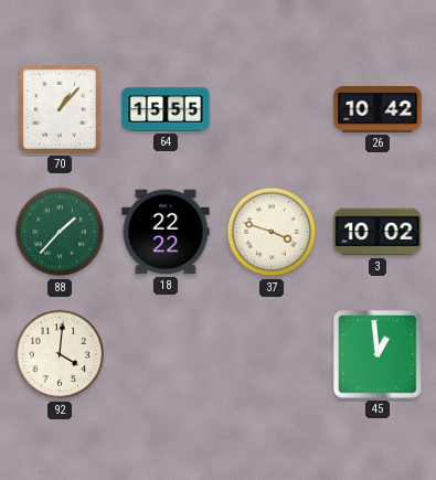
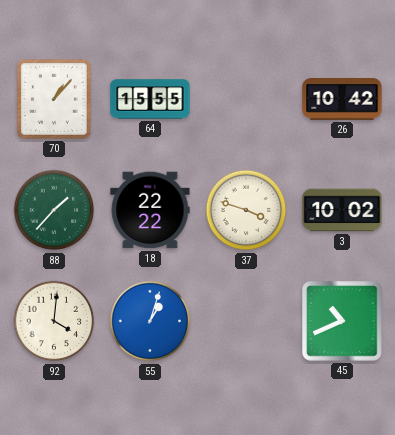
55: none -> 1:03
45: 12:59 -> 10:41
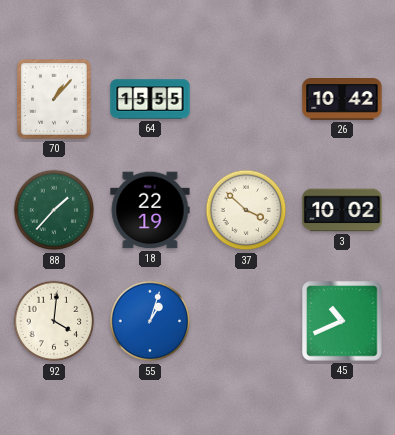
18: 22:22 -> 22:19
37: 3:48 -> 3:52
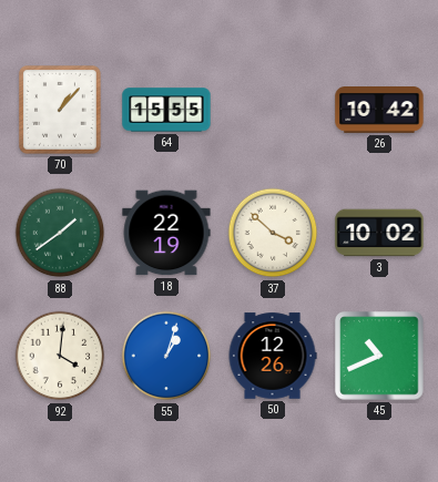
88: 1:37 -> 1:39
50: none -> 12:26
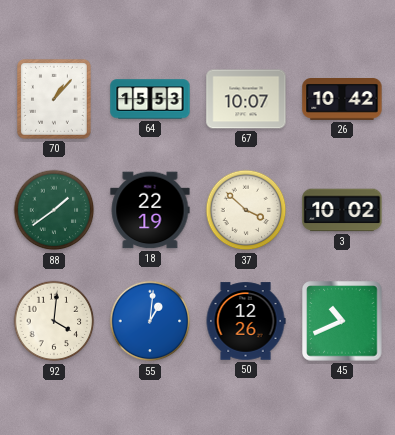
64: 15:55 -> 15:53
67: none -> 10:07
55: 1:03 -> 1:01
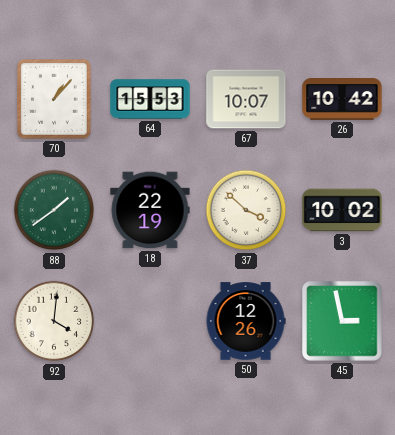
55: 1:01 -> none
45: 10:41 -> 2:58
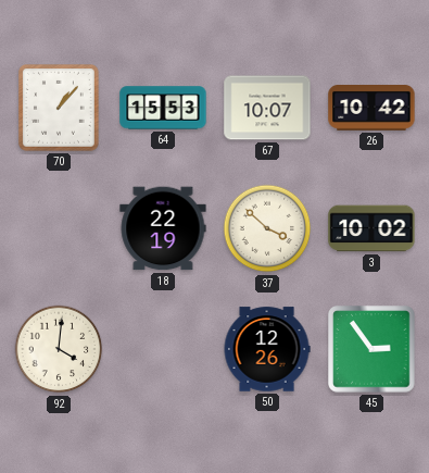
88: 1:39 -> none
45: 2:58 -> 2:54
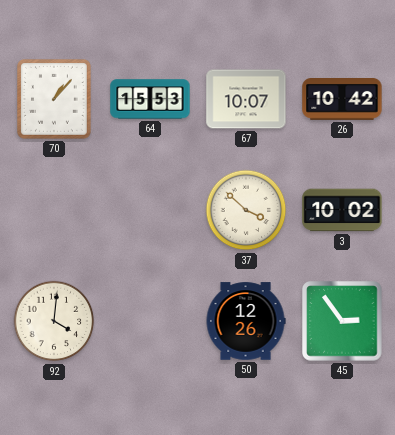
18: 22:19 -> none
